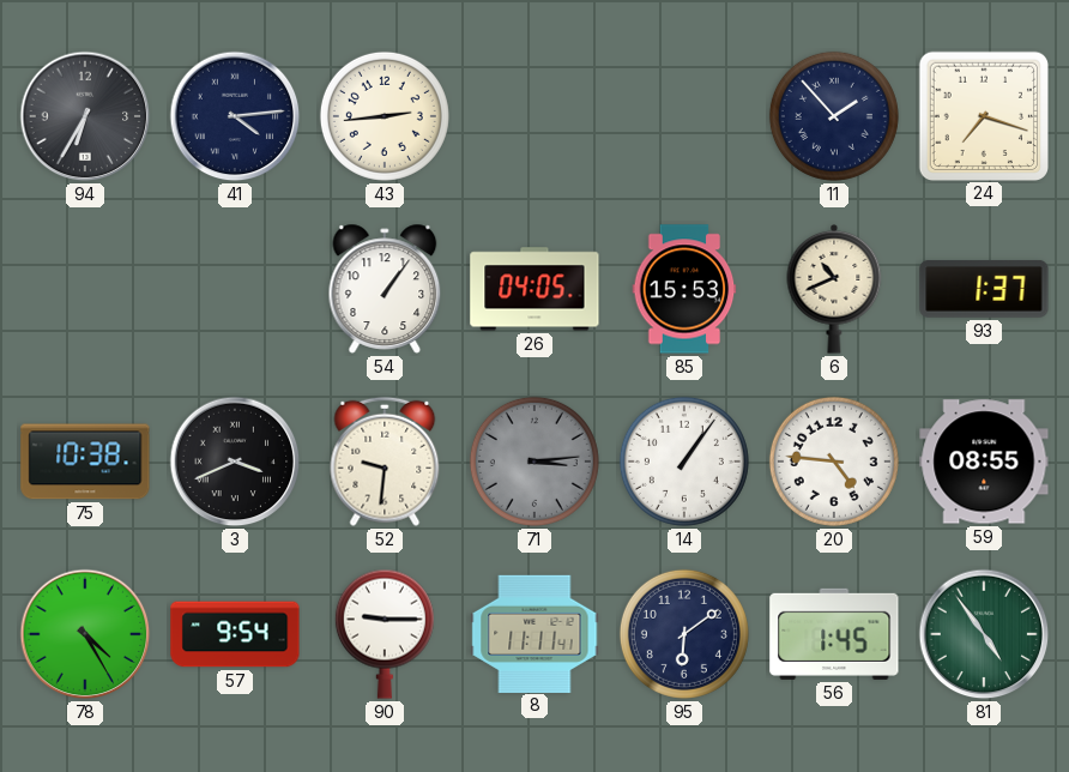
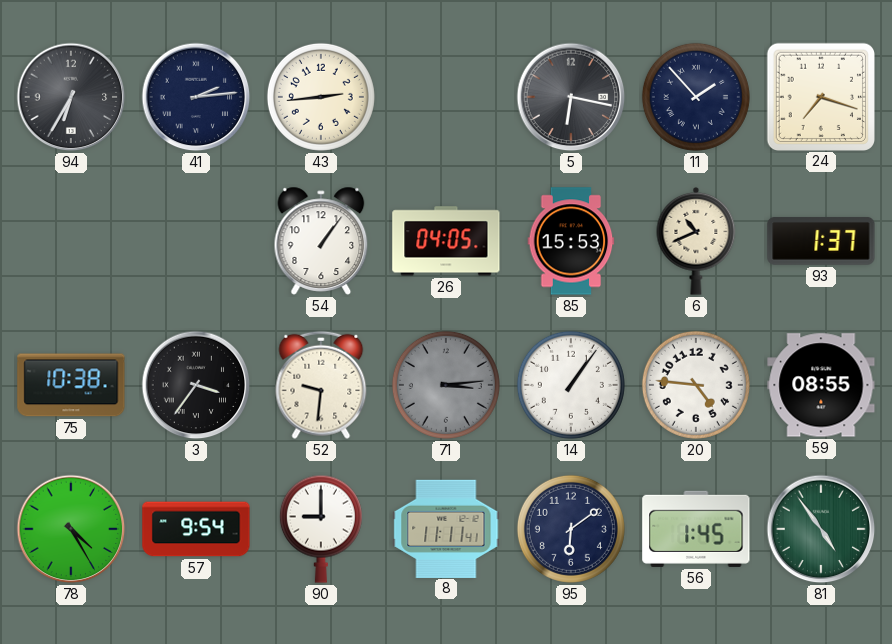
41: 4:14 -> 2:14
5: none -> 6:17
3: 3:41 -> 3:36
90: 9:15 -> 9:00
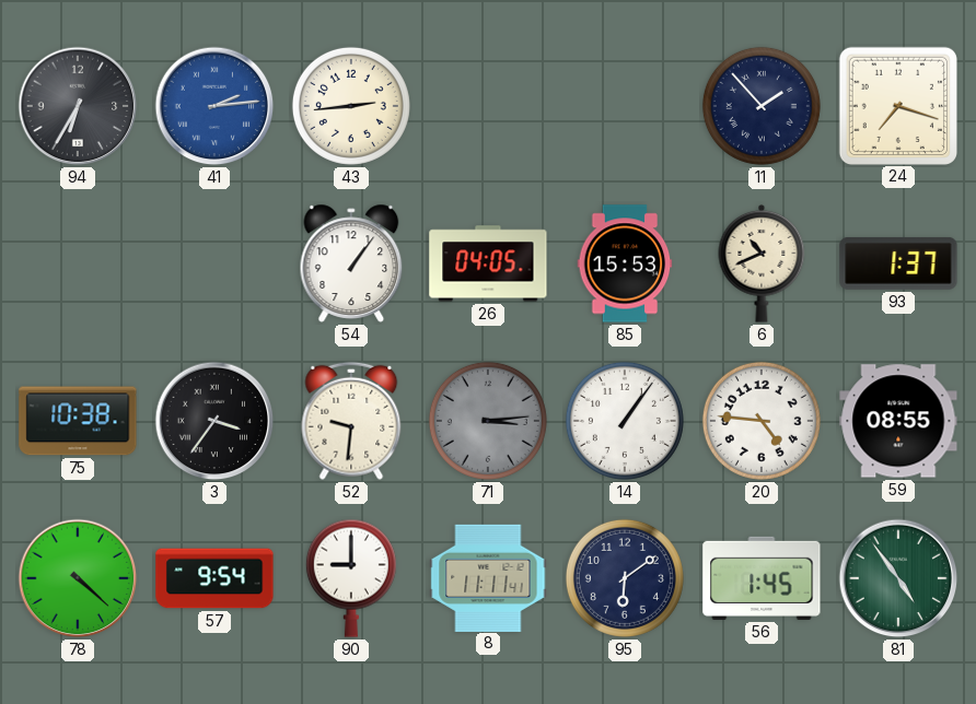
41 dial: navy -> blue
5: 6:17 -> none
78: 4:25 -> 4:22
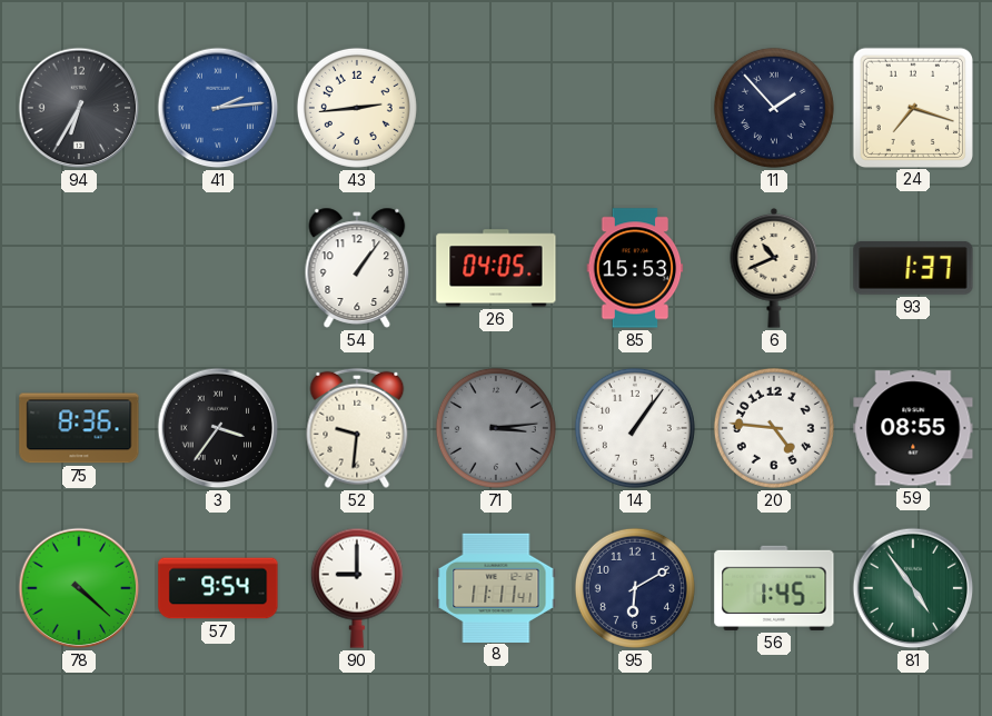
75: 10:38 -> 8:36
95: 6:09 -> 6:10
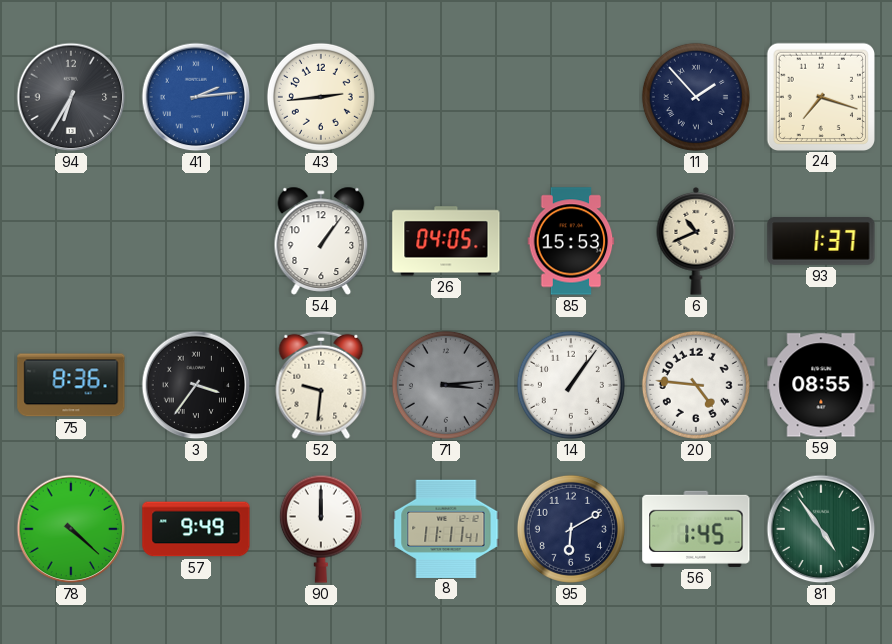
57: 9:54 -> 9:49
90: 9:00 -> 12:00
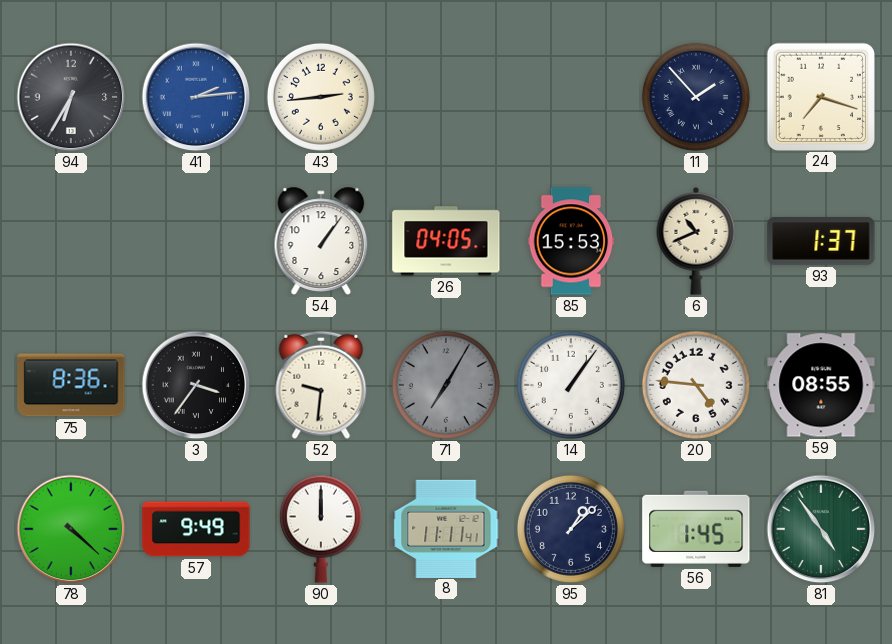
71: 3:14 -> 7:05
95: 6:10 -> 1:08
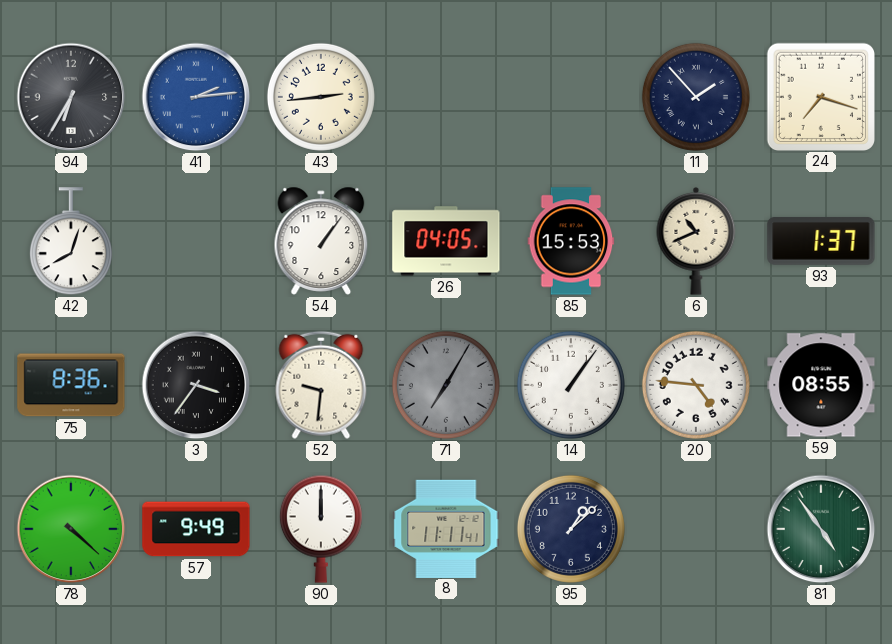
42: none -> 8:03
56: 1:45 -> none
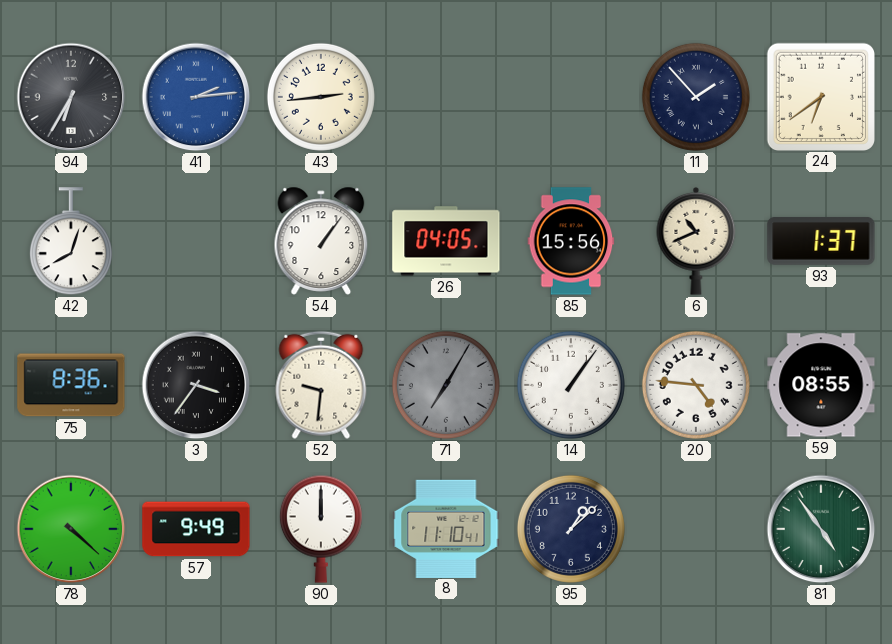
24: 7:18 -> 6:39
85: 15:53 -> 15:56
8: 11:11 -> 11:10
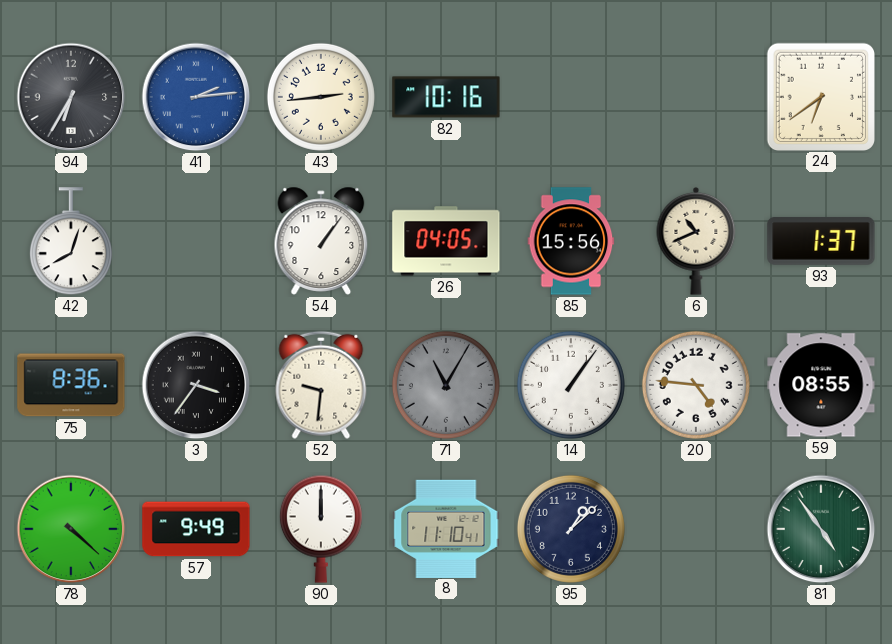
82: none -> 10:16
11: 1:53 -> none
71: 7:05 -> 11:05
